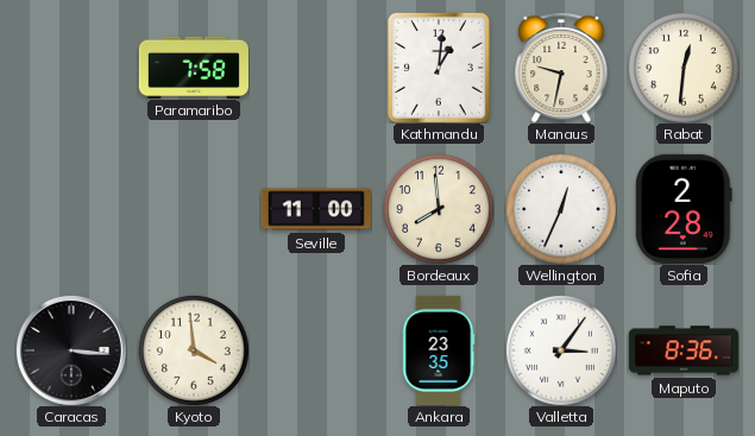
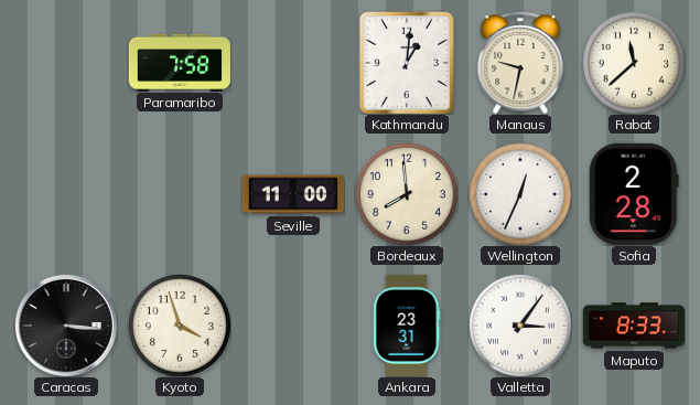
Rabat: 12:31 -> 11:38
Kyoto: 3:59 -> 3:57
Ankara: 23:35 -> 23:31
Maputo: 8:36 -> 8:33
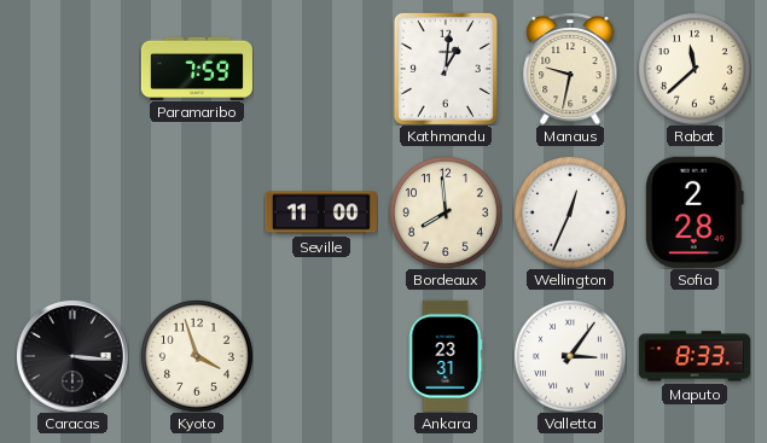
Paramaribo: 7:58 -> 7:59
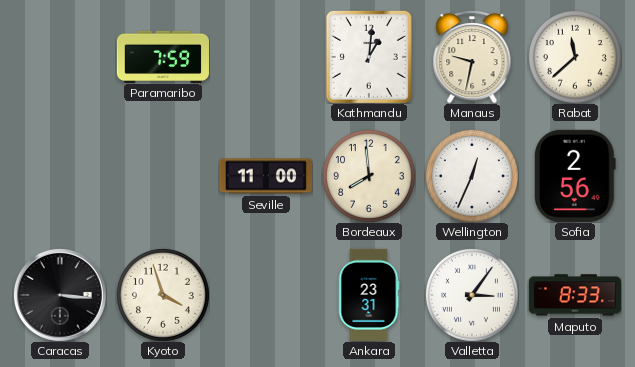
Sofia: 2:28 -> 2:56
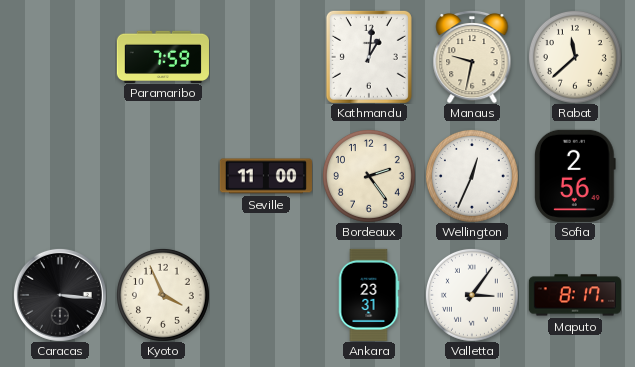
Bordeaux: 7:59 -> 2:24
Kyoto: 3:57 -> 3:56
Maputo: 8:33 -> 8:17
